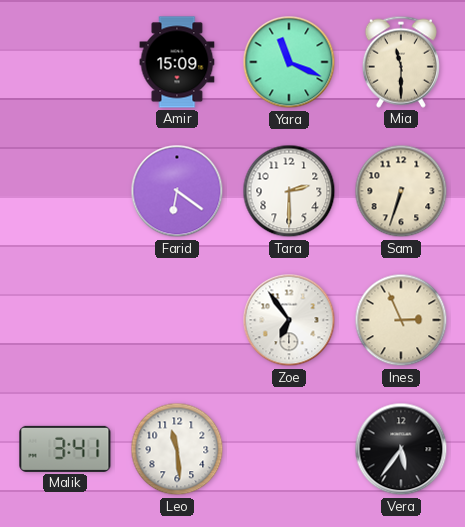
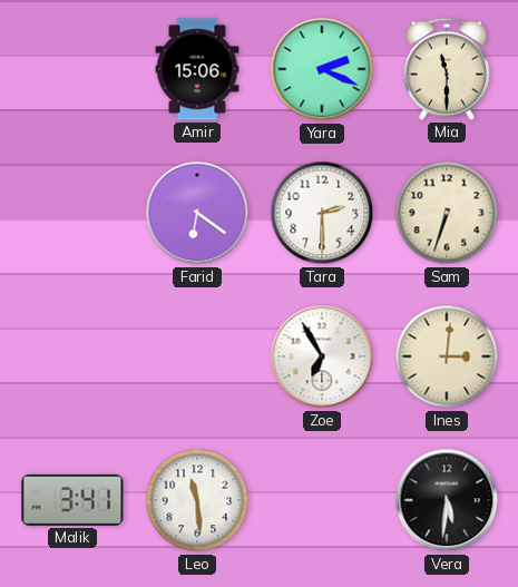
Amir: 15:09 -> 15:06
Yara: 11:19 -> 2:19
Zoe: 6:54 -> 6:55
Ines: 2:56 -> 3:01
Vera: 5:36 -> 5:31
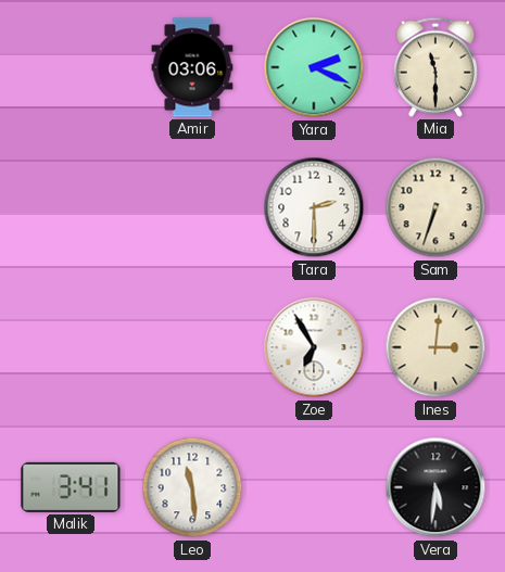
Amir: 15:06 -> 03:06
Farid: 6:21 -> none
